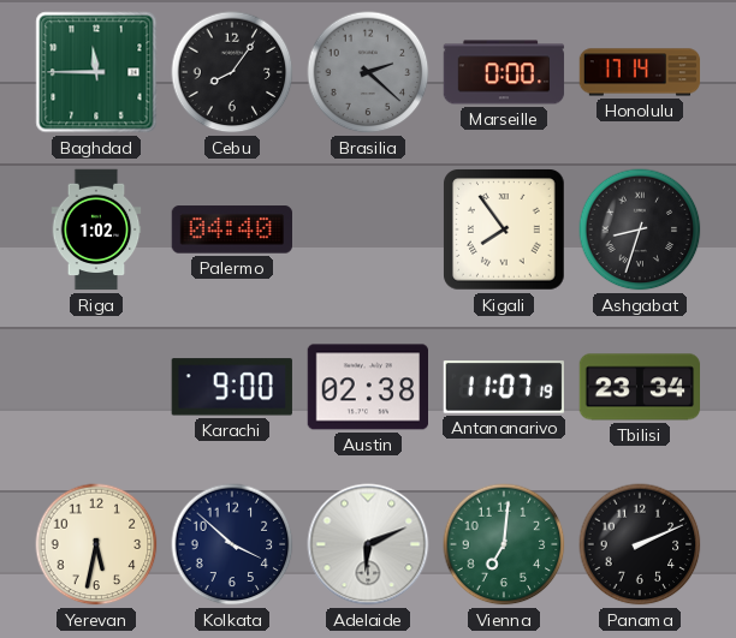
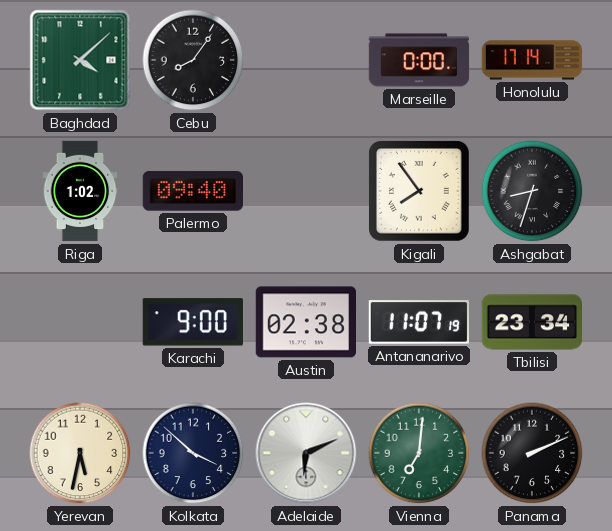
Baghdad: 11:45 -> 4:08
Brasilia: 2:22 -> none
Palermo: 04:40 -> 09:40
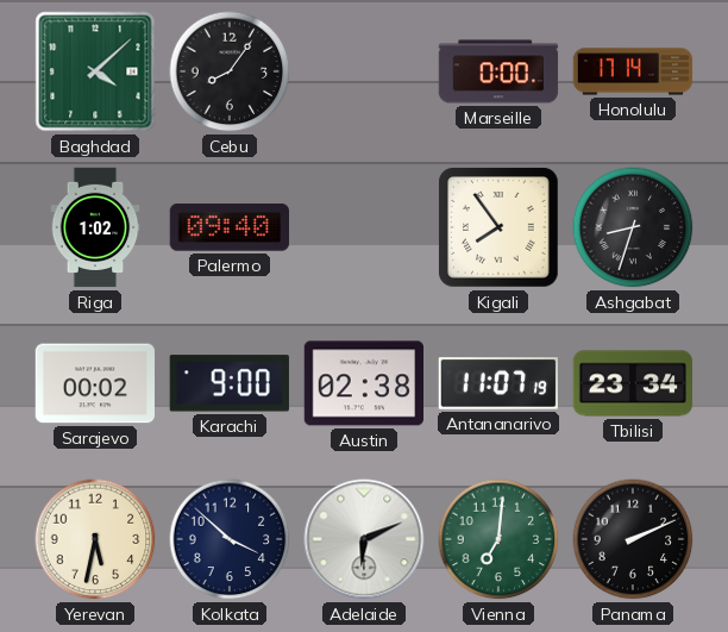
Sarajevo: none -> 00:02
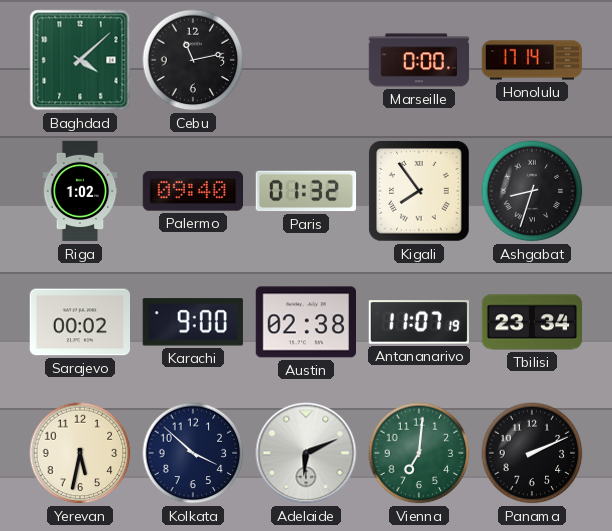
Cebu: 8:06 -> 11:13
Paris: none -> 01:32
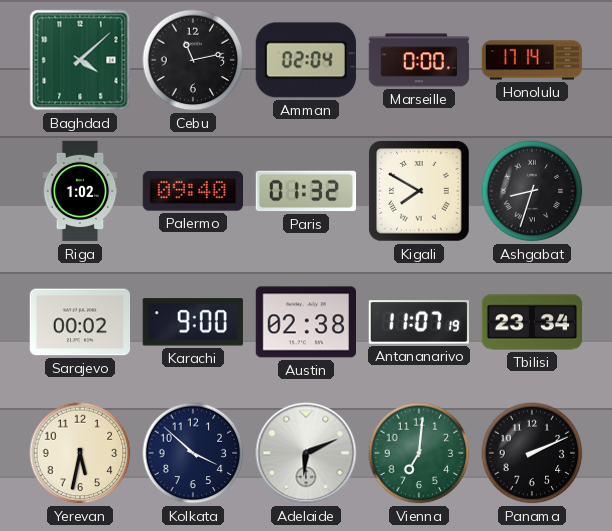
Amman: none -> 02:04
Kigali: 7:54 -> 7:50
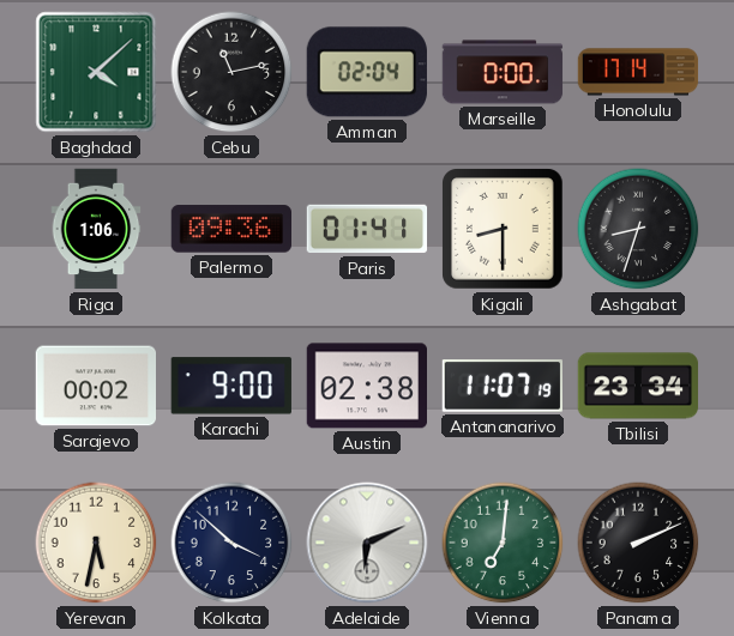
Riga: 1:02 -> 1:06
Palermo: 09:40 -> 09:36
Paris: 01:32 -> 01:41
Kigali: 7:50 -> 8:30
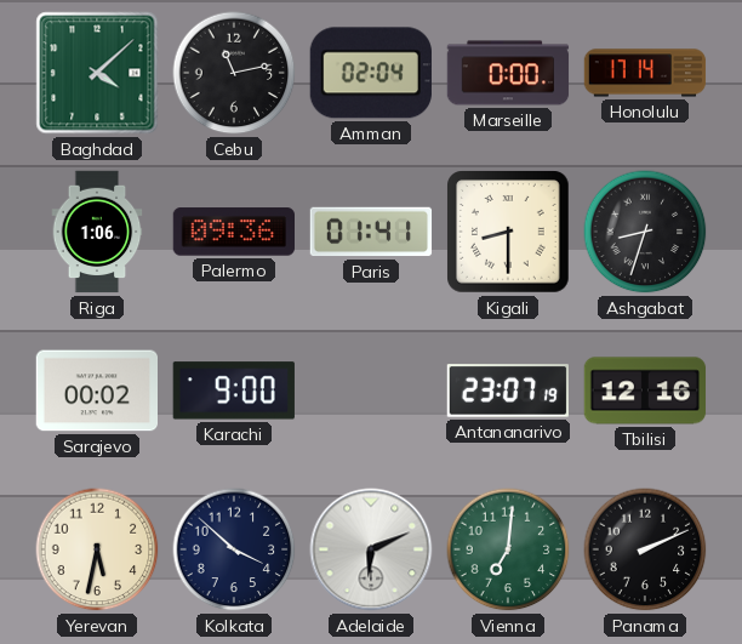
Austin: 02:38 -> none
Antananarivo: 11:07 -> 23:07
Tbilisi: 23:34 -> 12:16
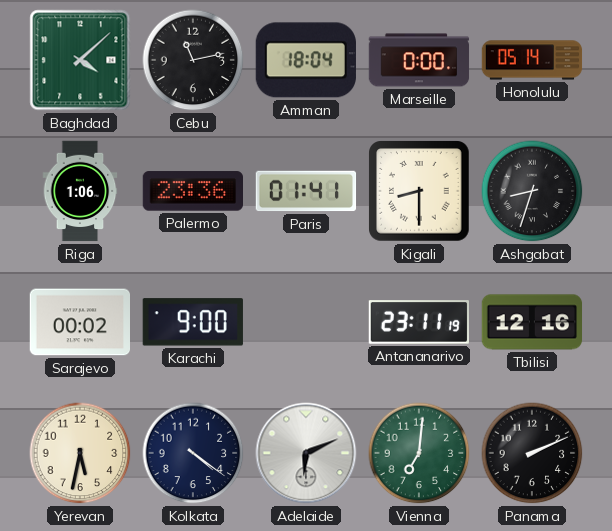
Amman: 02:04 -> 18:04
Honolulu: 17:14 -> 05:14
Palermo: 09:36 -> 23:36
Antananarivo: 23:07 -> 23:11
Kolkata: 3:52 -> 4:21
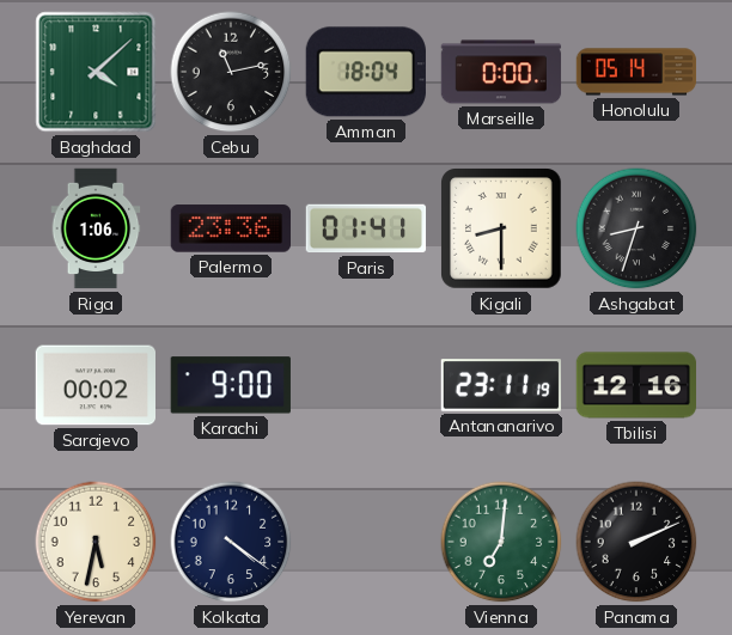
Adelaide: 6:11 -> none
